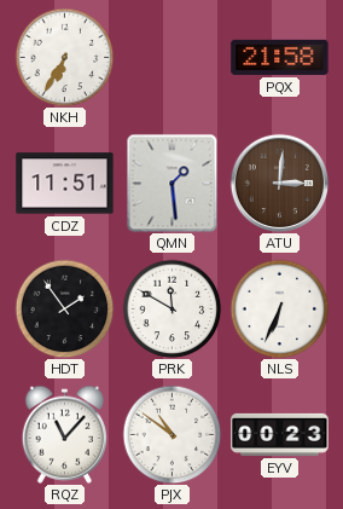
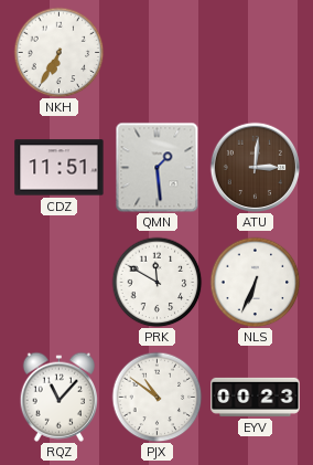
PQX: 21:58 -> none
HDT: 1:54 -> none
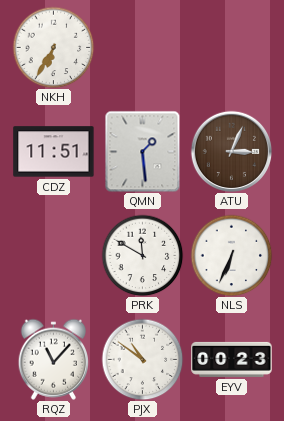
ATU: 3:01 -> 3:04
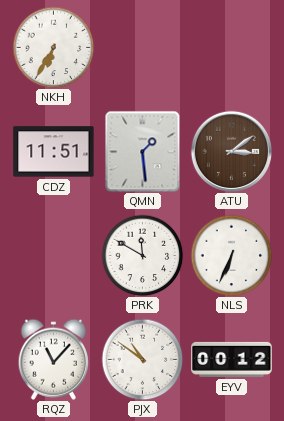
ATU: 3:04 -> 3:09
EYV: 00:23 -> 00:12
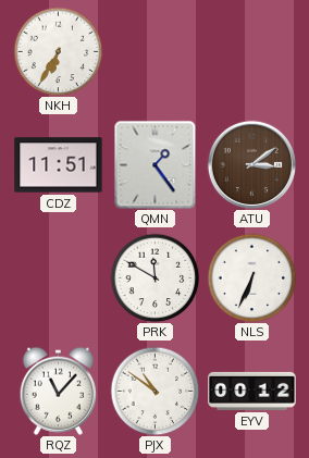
QMN: 1:29 -> 1:24
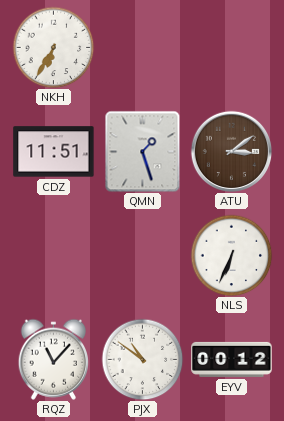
QMN: 1:24 -> 1:27
PRK: 11:50 -> none
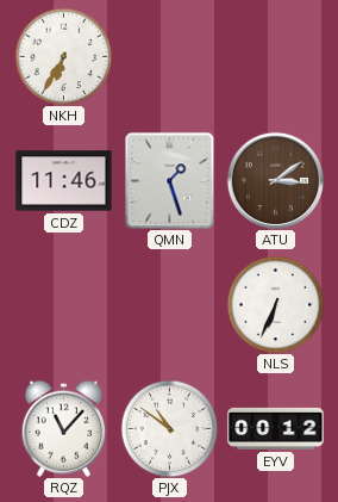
CDZ: 11:51 -> 11:46
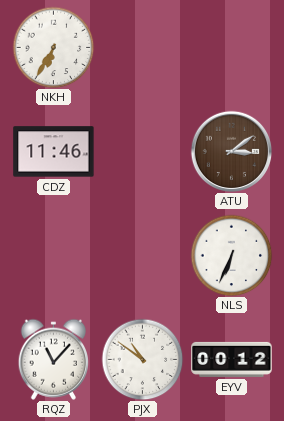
QMN: 1:27 -> none
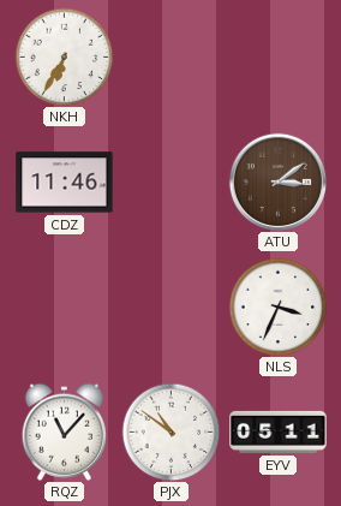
NLS: 6:34 -> 3:34
EYV: 00:12 -> 05:11
